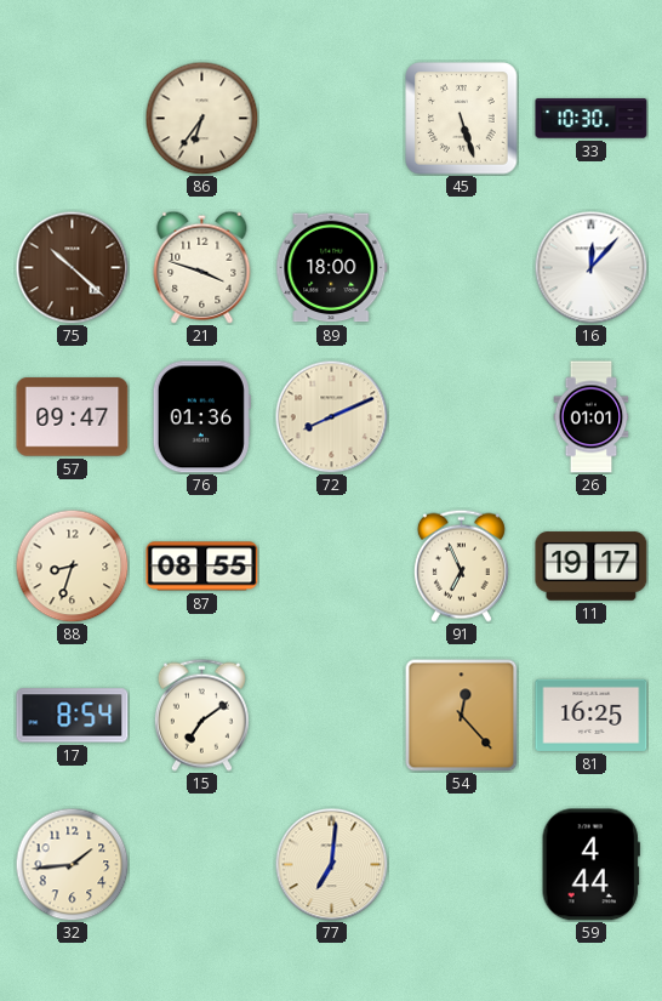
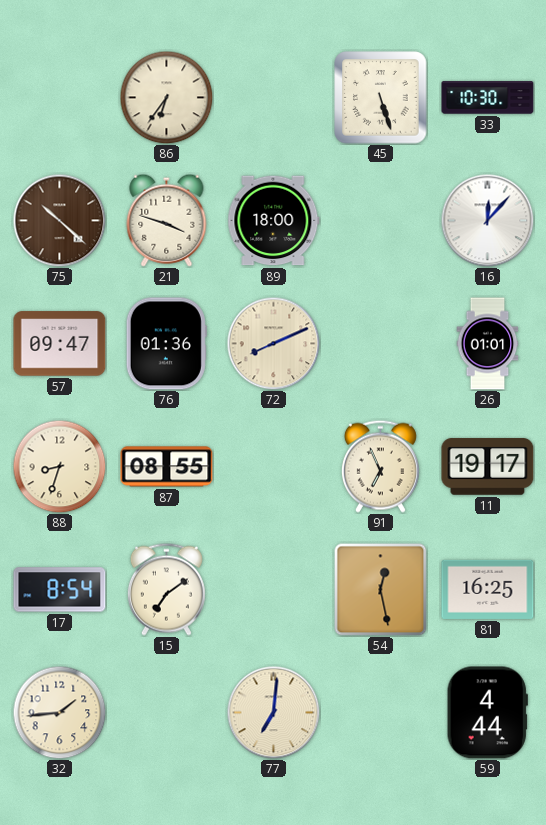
54: 12:23 -> 12:28
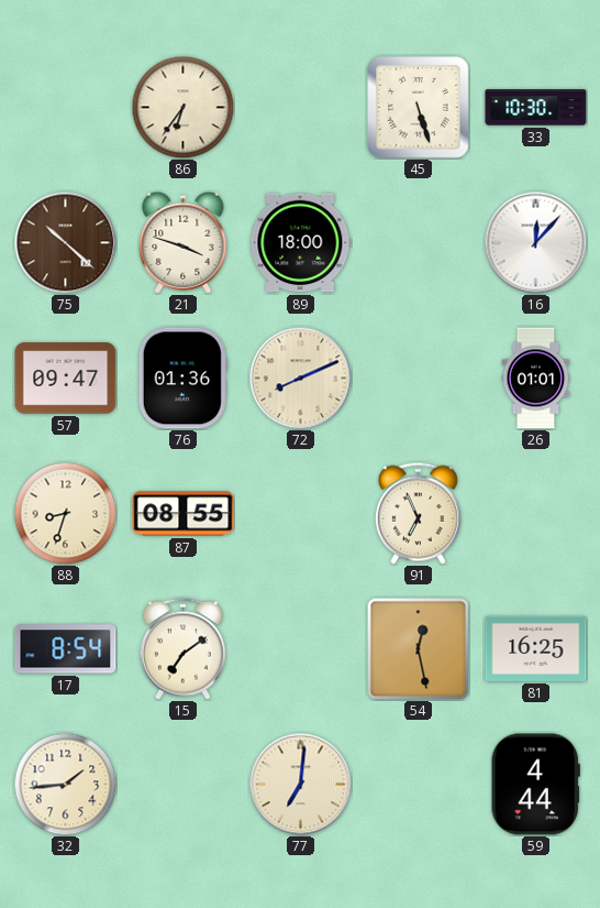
11: 19:17 -> none
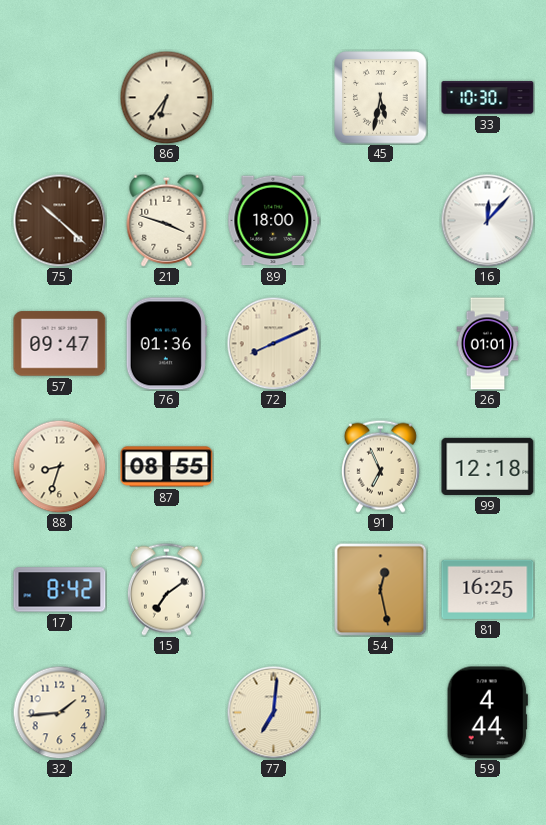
45: 5:27 -> 5:32
99: none -> 12:18
17: 8:54 -> 8:42
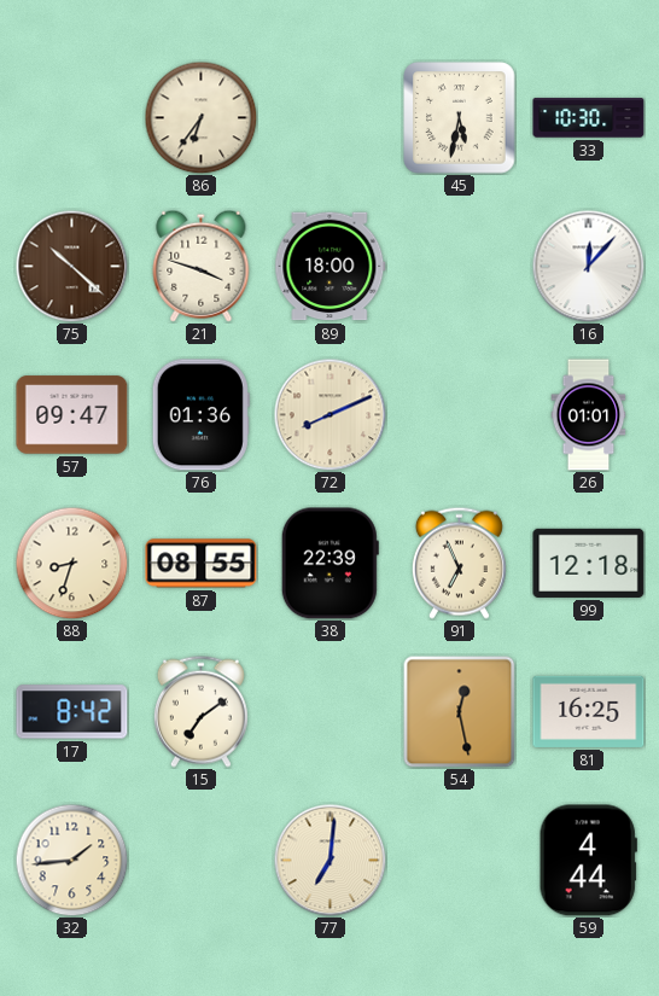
38: none -> 22:39
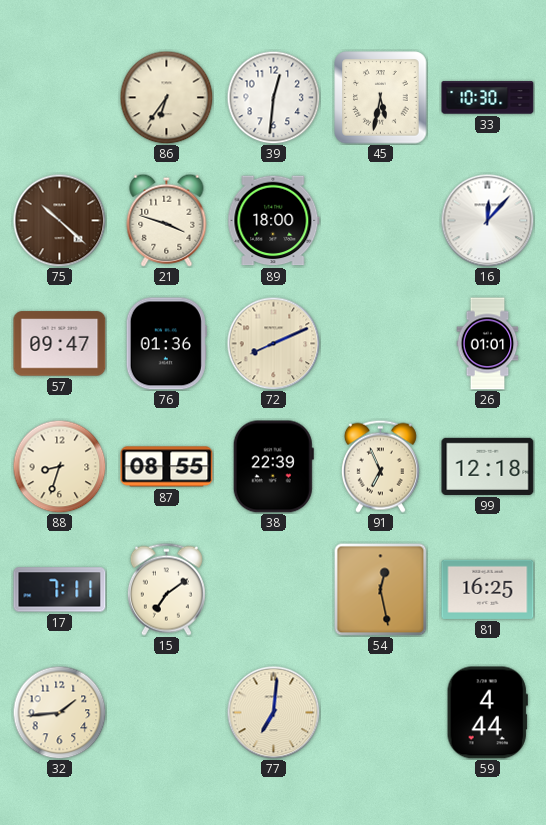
39: none -> 12:31
17: 8:42 -> 7:11
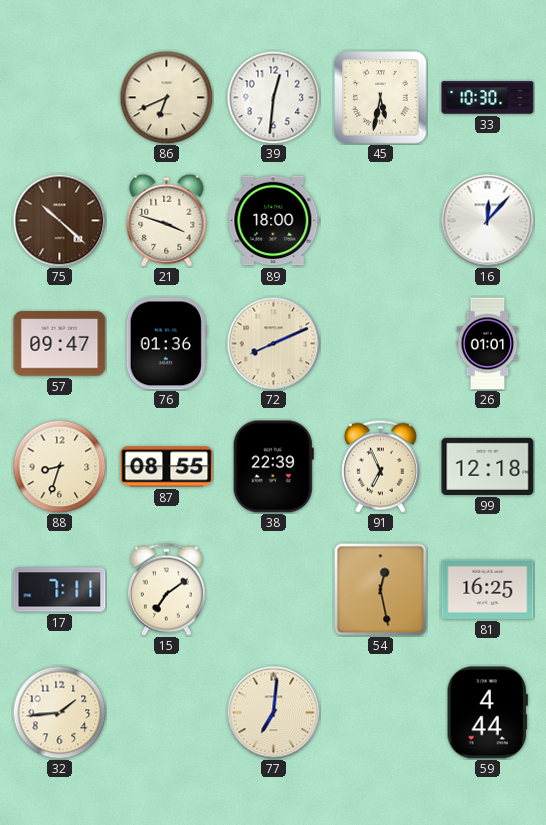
86: 6:36 -> 6:41
